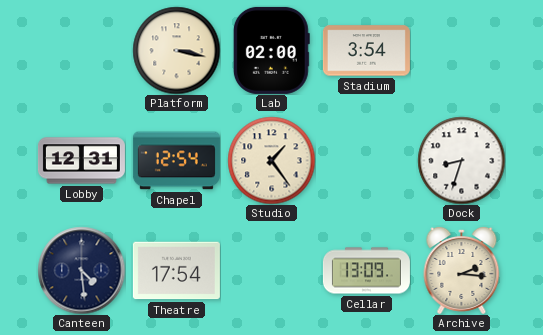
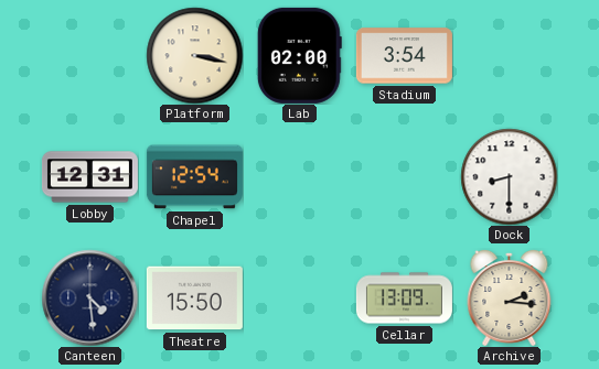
Studio: 1:24 -> none
Dock: 8:33 -> 8:30
Theatre: 17:54 -> 15:50
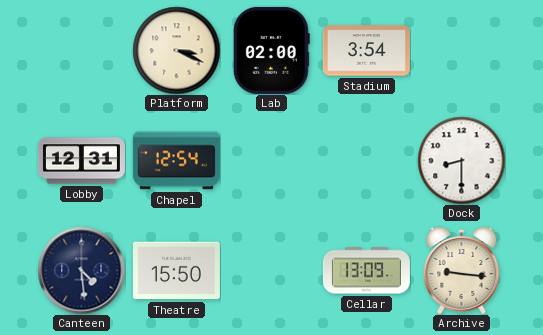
Platform: 3:17 -> 3:19
Archive: 2:16 -> 9:16
